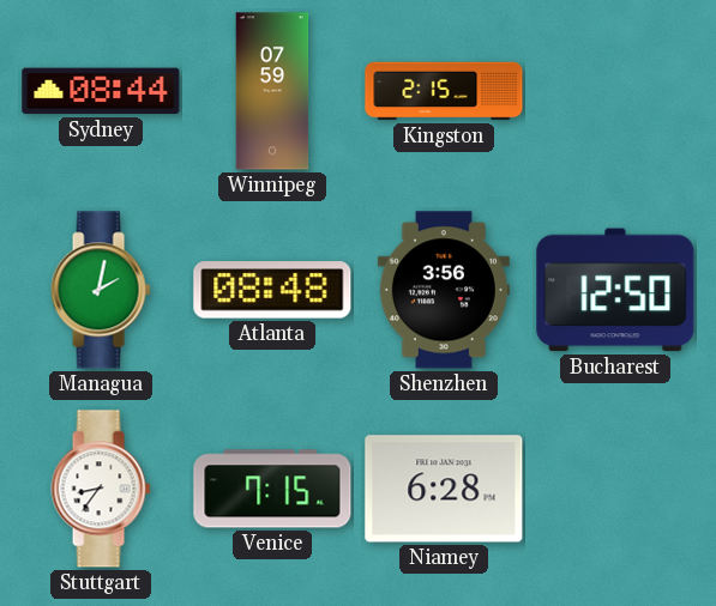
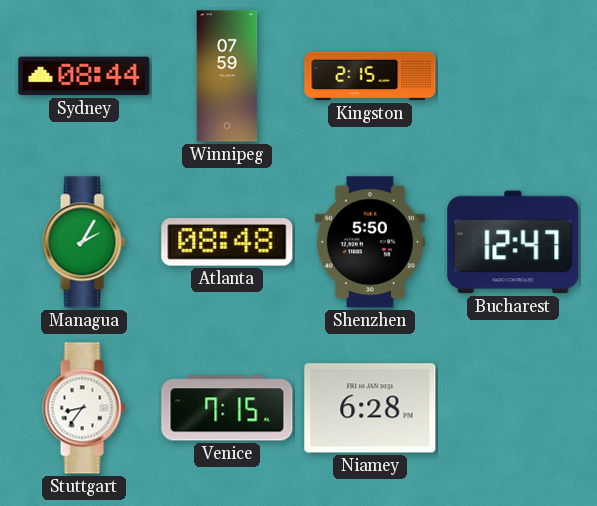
Managua: 2:02 -> 2:05
Shenzhen: 3:56 -> 5:50
Bucharest: 12:50 -> 12:47
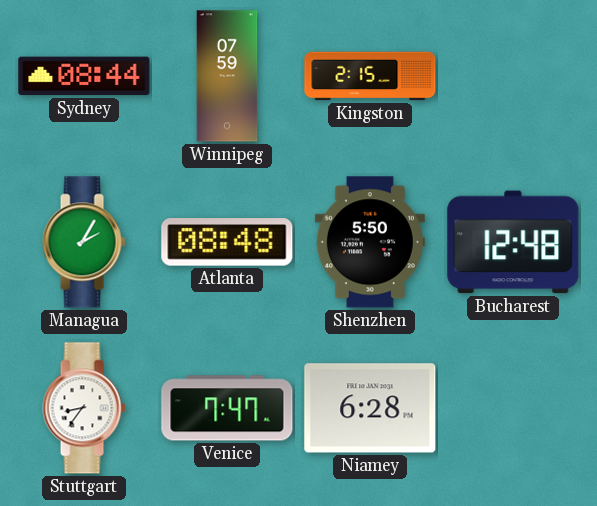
Bucharest: 12:47 -> 12:48
Venice: 7:15 -> 7:47
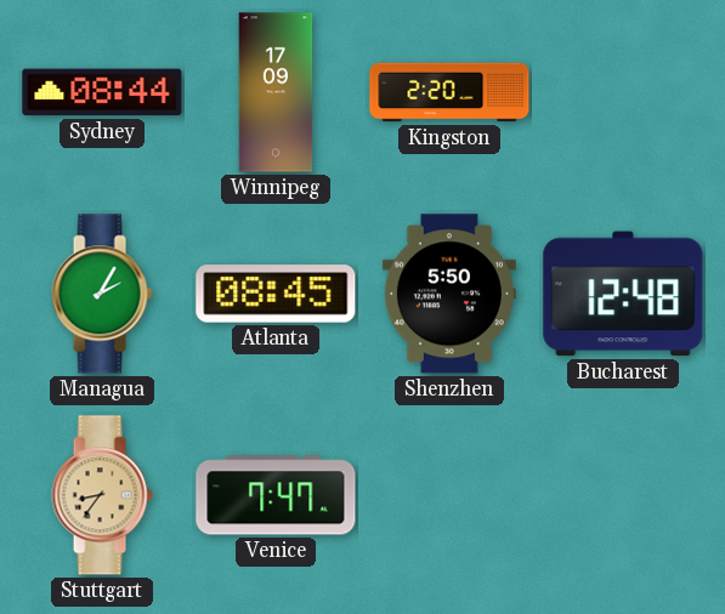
Winnipeg: 07:59 -> 17:09
Kingston: 2:15 -> 2:20
Atlanta: 08:48 -> 08:45
Stuttgart dial: white -> champagne
Niamey: 6:28 -> none
